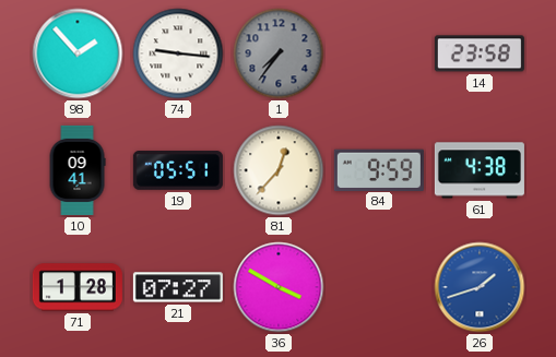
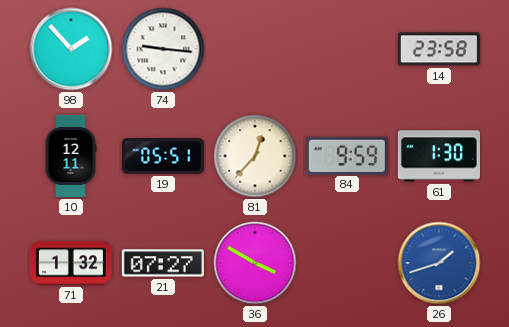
1: 7:36 -> none
10: 09:41 -> 12:11
61: 4:38 -> 1:30
71: 1:28 -> 1:32
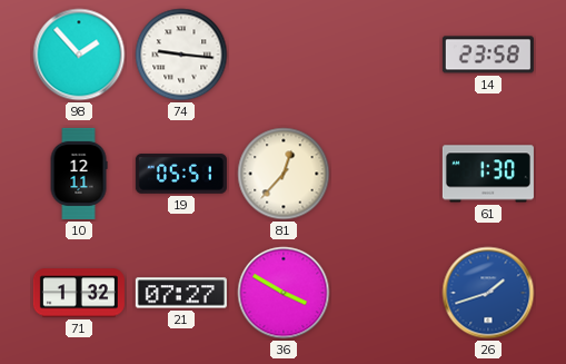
84: 9:59 -> none
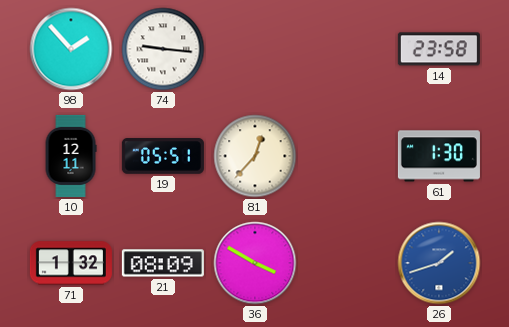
21: 07:27 -> 08:09
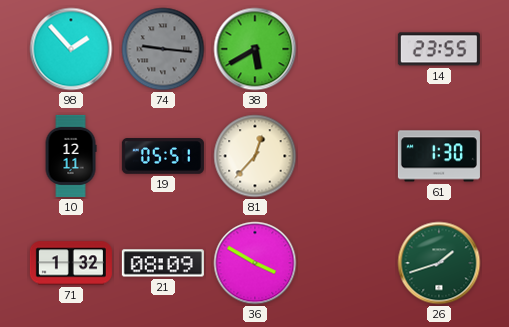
74 dial: white -> grey
38: none -> 5:40
14: 23:58 -> 23:55
26 dial: blue -> green
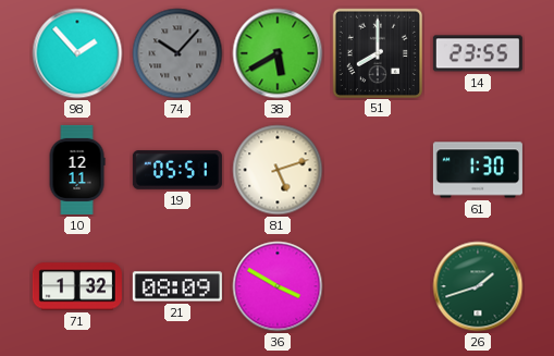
74: 9:16 -> 10:07
51: none -> 8:00
81: 12:37 -> 5:12
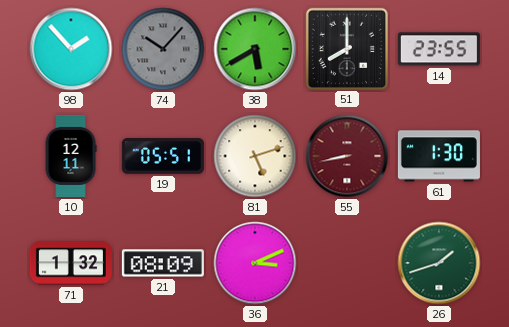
55: none -> 8:43
36: 3:50 -> 3:11
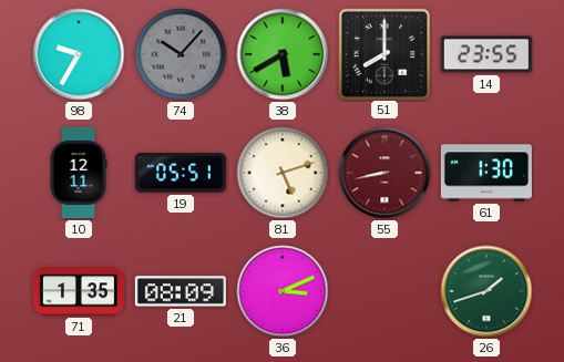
98: 1:53 -> 9:35
71: 1:32 -> 1:35
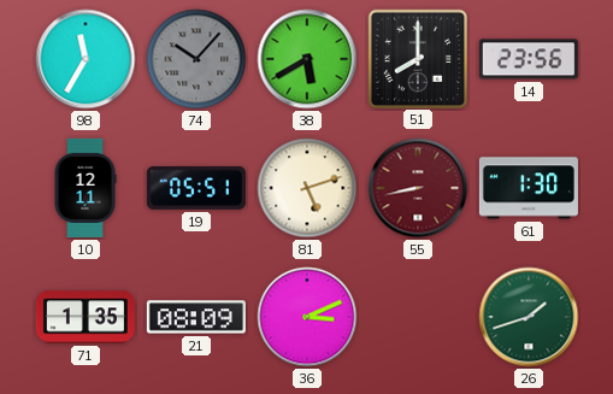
98: 9:35 -> 11:35
14: 23:55 -> 23:56
